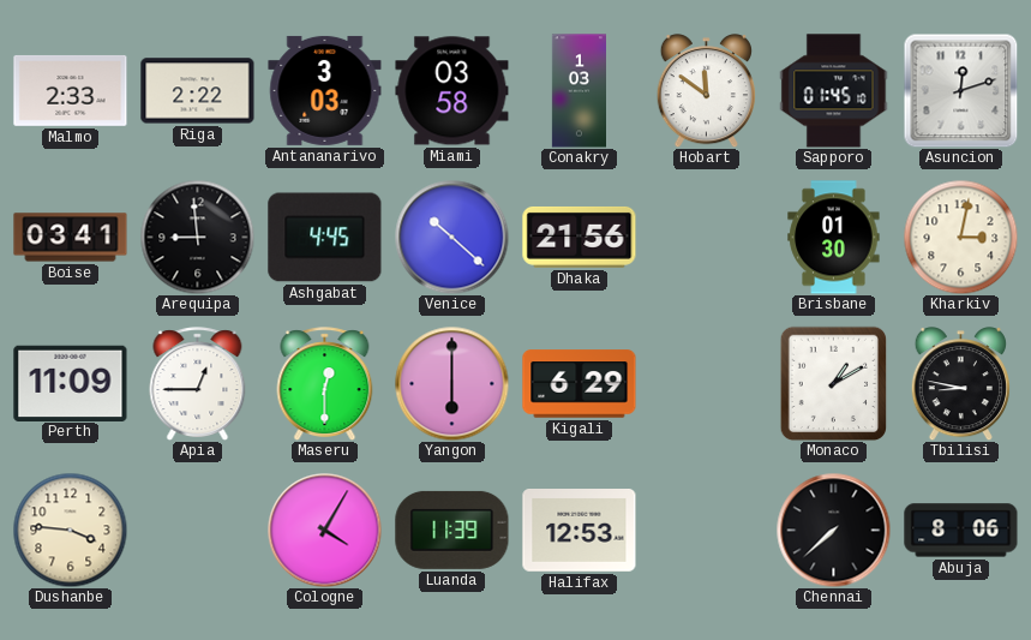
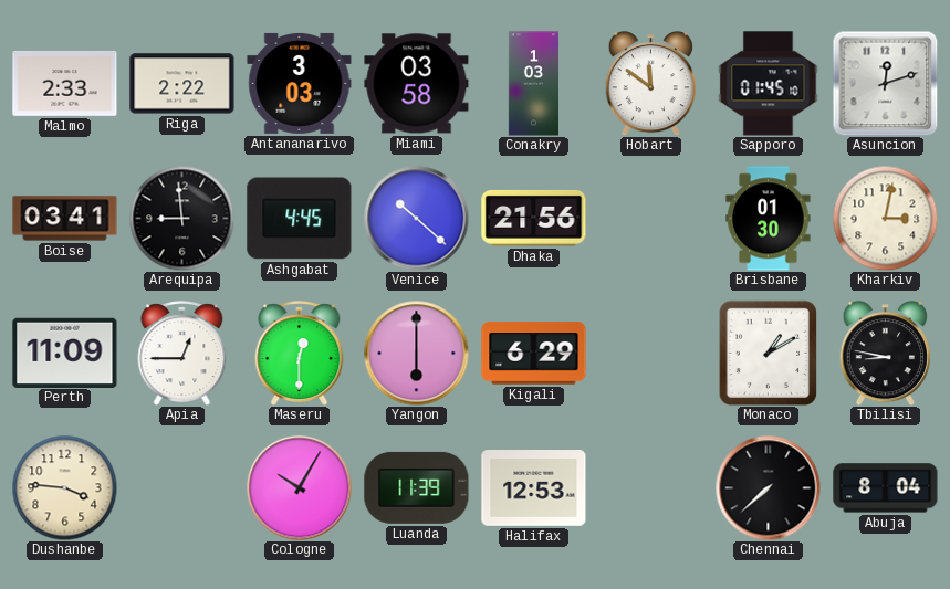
Cologne: 4:05 -> 10:05
Abuja: 8:06 -> 8:04
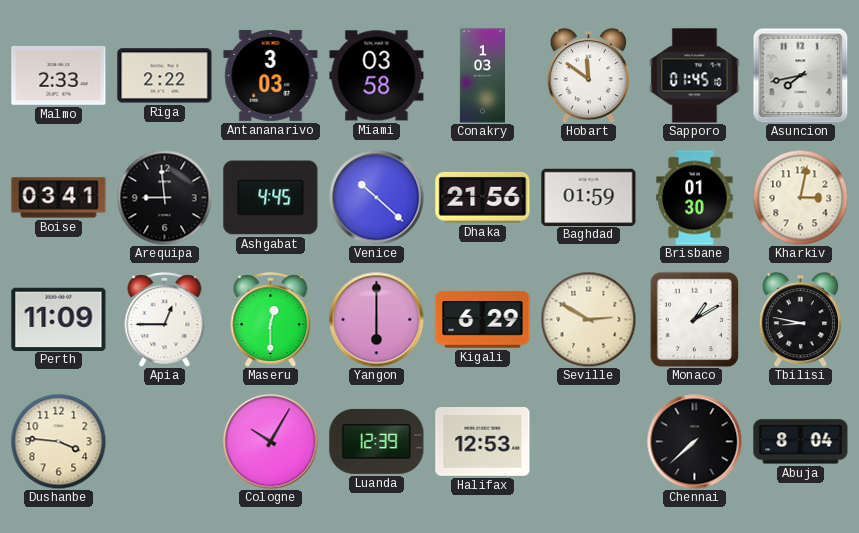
Asuncion: 12:12 -> 7:43
Baghdad: none -> 01:59
Seville: none -> 2:50
Luanda: 11:39 -> 12:39
